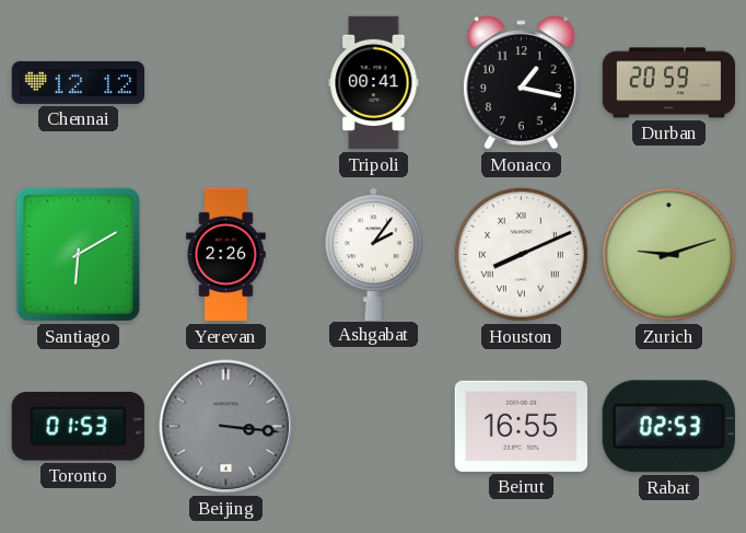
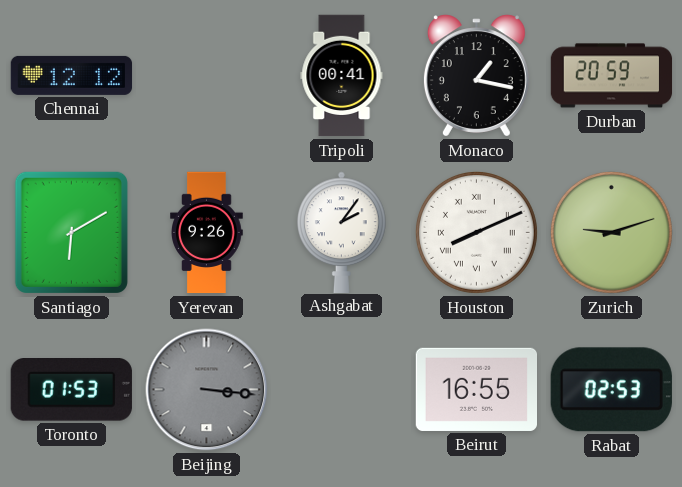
Yerevan: 2:26 -> 9:26
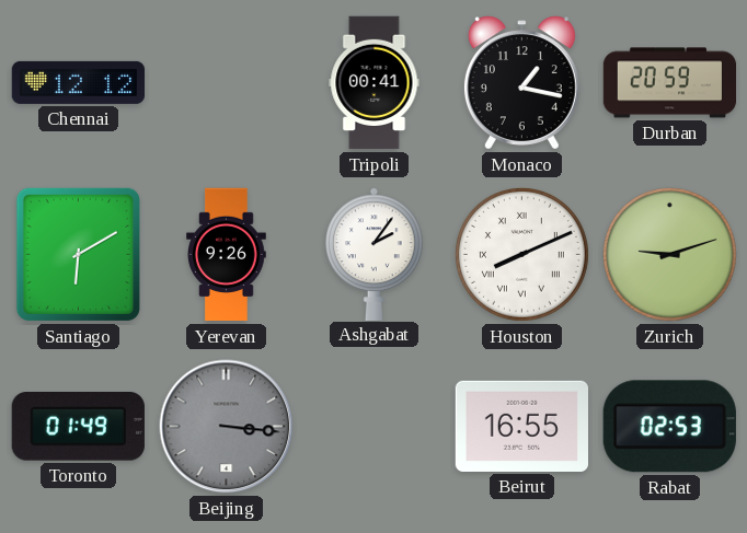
Toronto: 01:53 -> 01:49
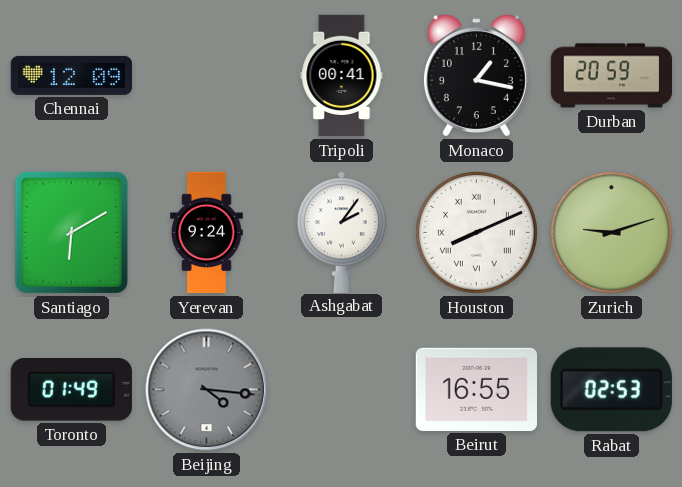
Chennai: 12:12 -> 12:09
Yerevan: 9:26 -> 9:24
Beijing: 3:16 -> 4:16
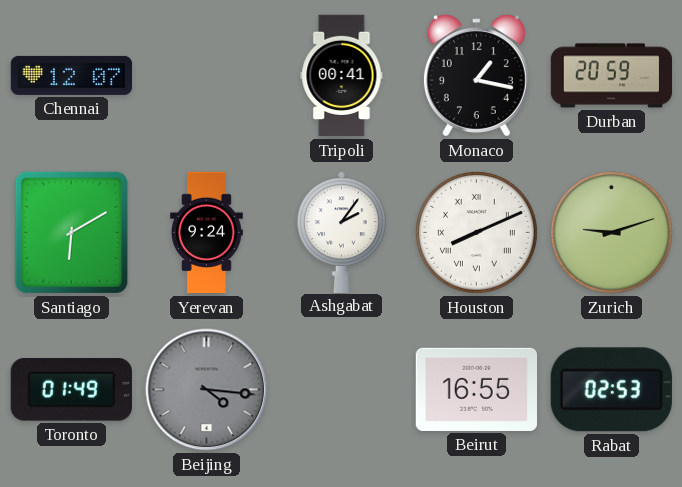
Chennai: 12:09 -> 12:07
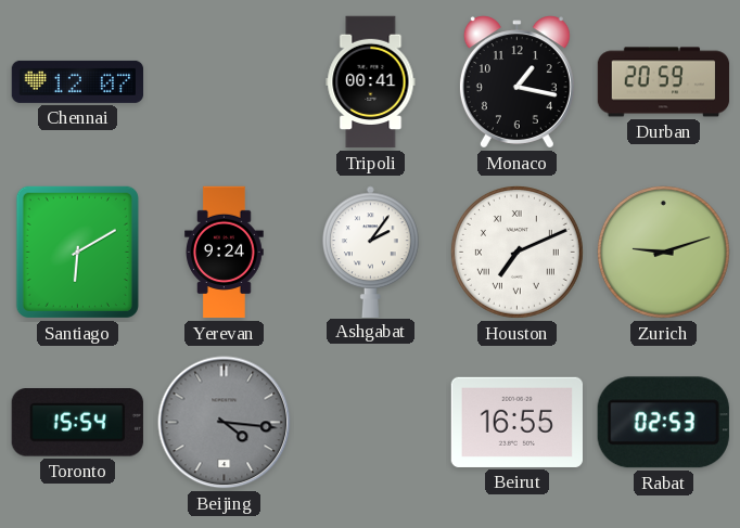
Houston: 8:11 -> 7:11
Toronto: 01:49 -> 15:54
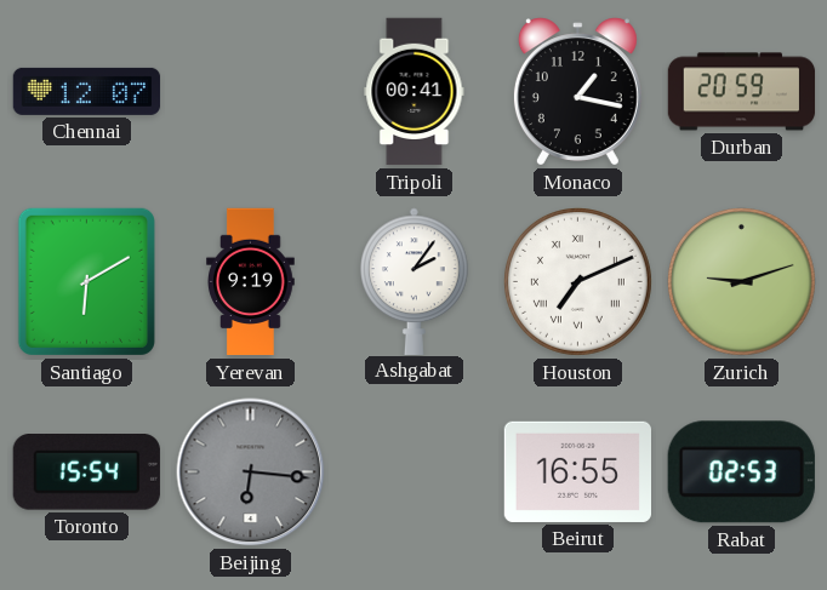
Yerevan: 9:24 -> 9:19
Beijing: 4:16 -> 6:16
